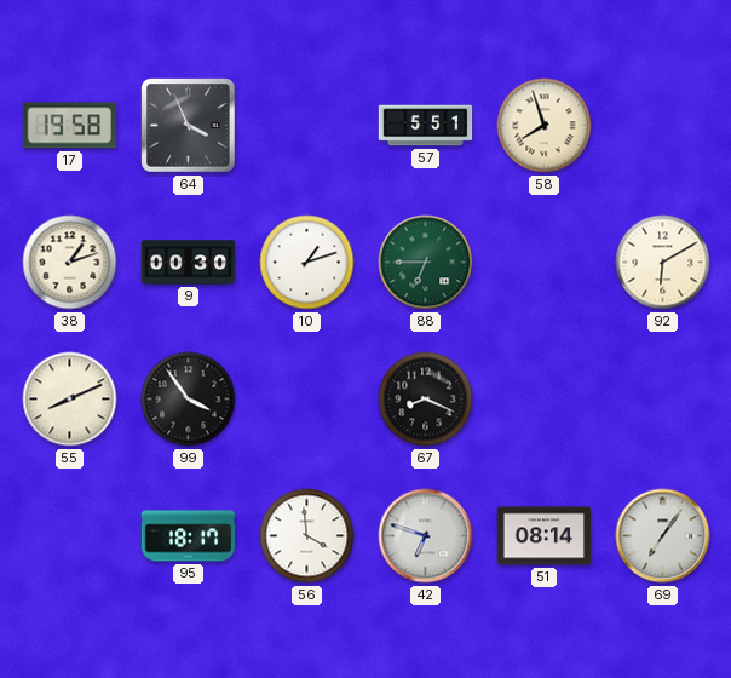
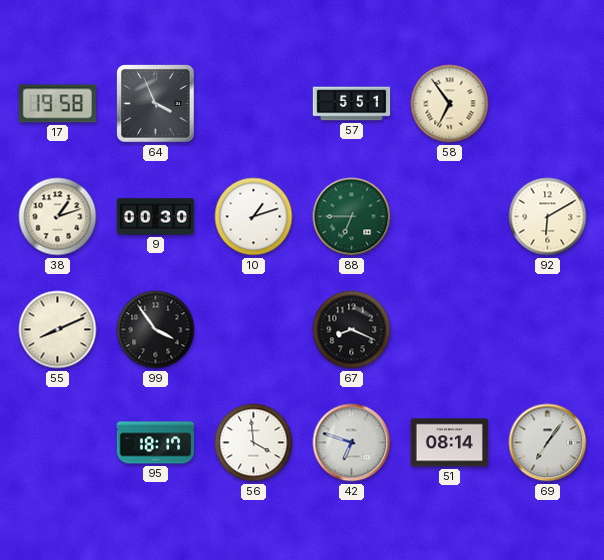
58: 7:57 -> 6:54
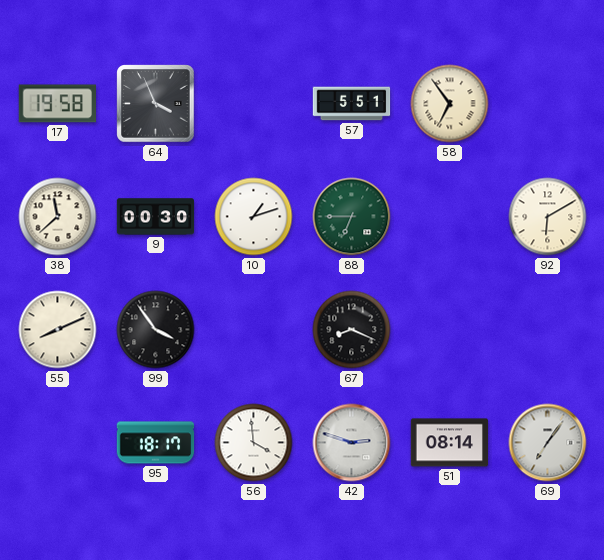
38: 1:12 -> 11:38
42: 6:48 -> 2:48
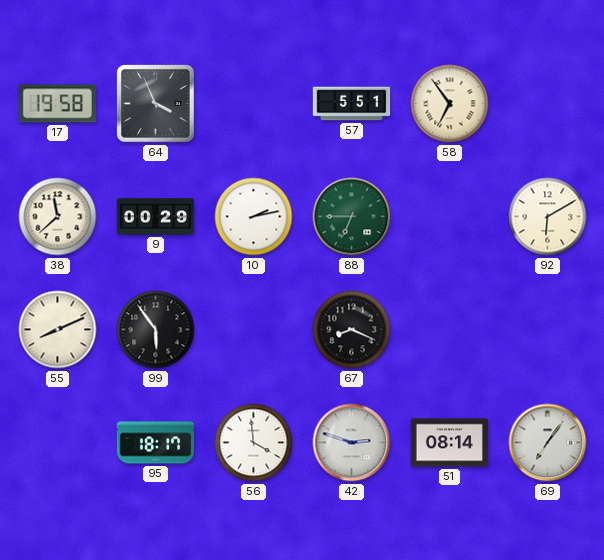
9: 00:30 -> 00:29
10: 1:12 -> 2:13
99: 3:54 -> 5:54
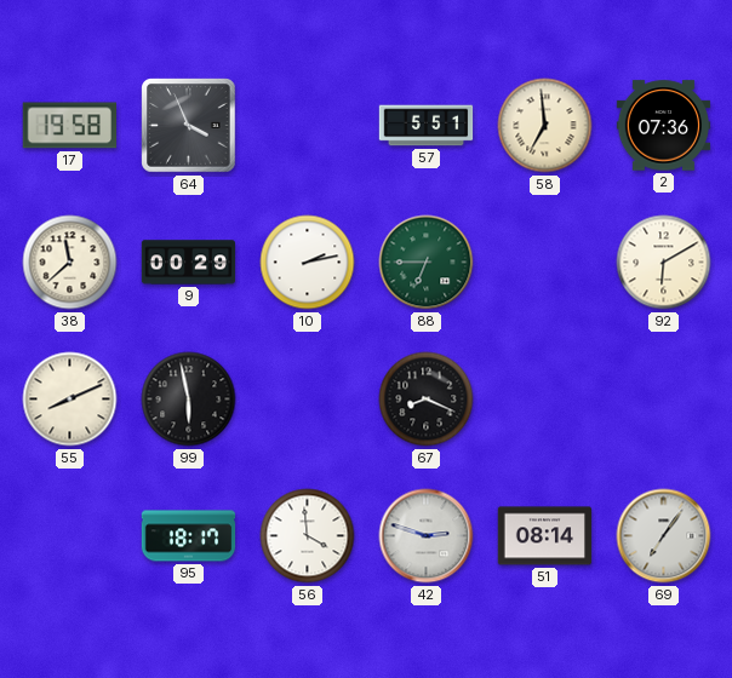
58: 6:54 -> 6:59
2: none -> 07:36
99: 5:54 -> 5:58
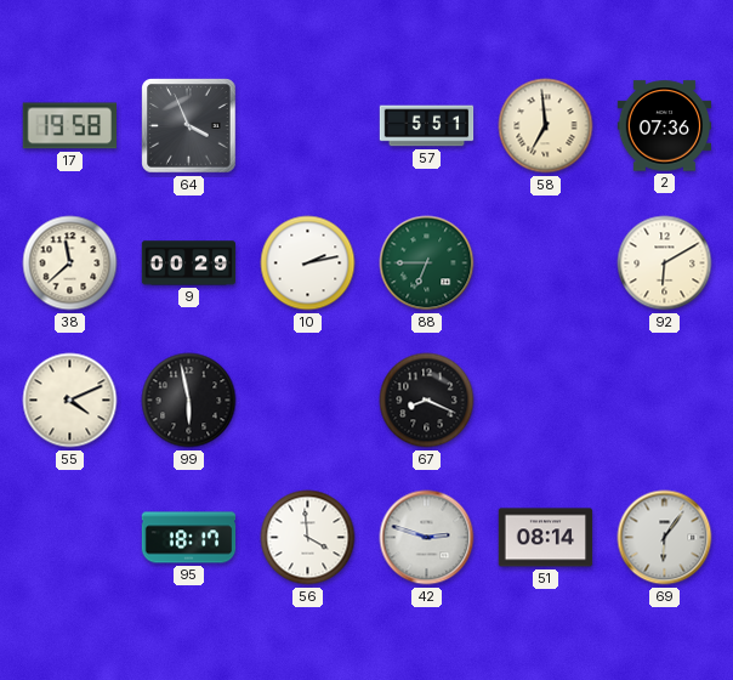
55: 8:11 -> 4:11
69: 7:06 -> 6:06
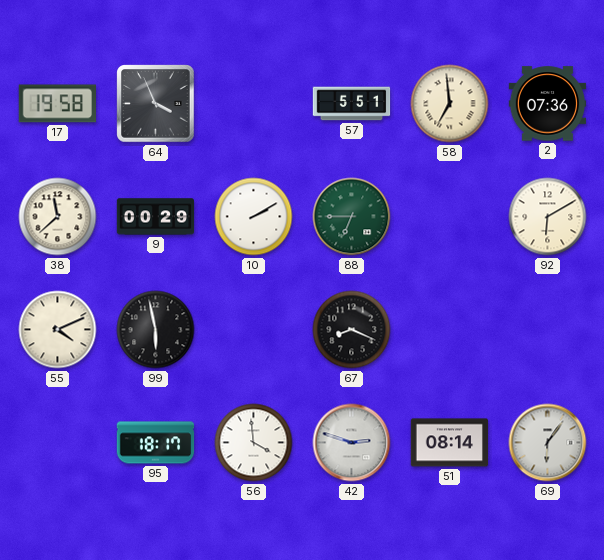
10: 2:13 -> 2:10
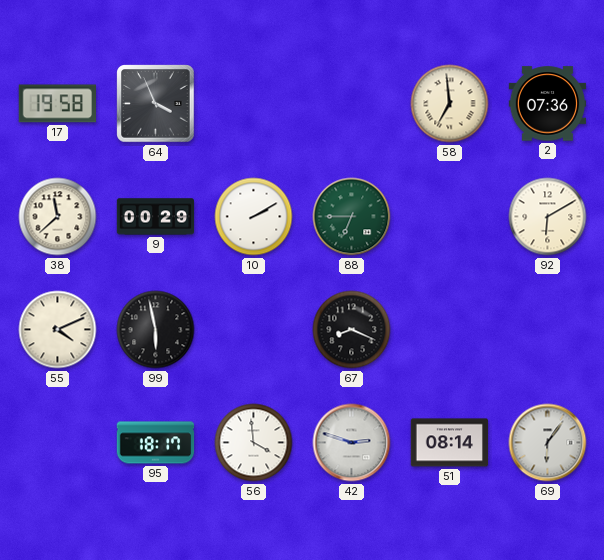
57: 5:51 -> none
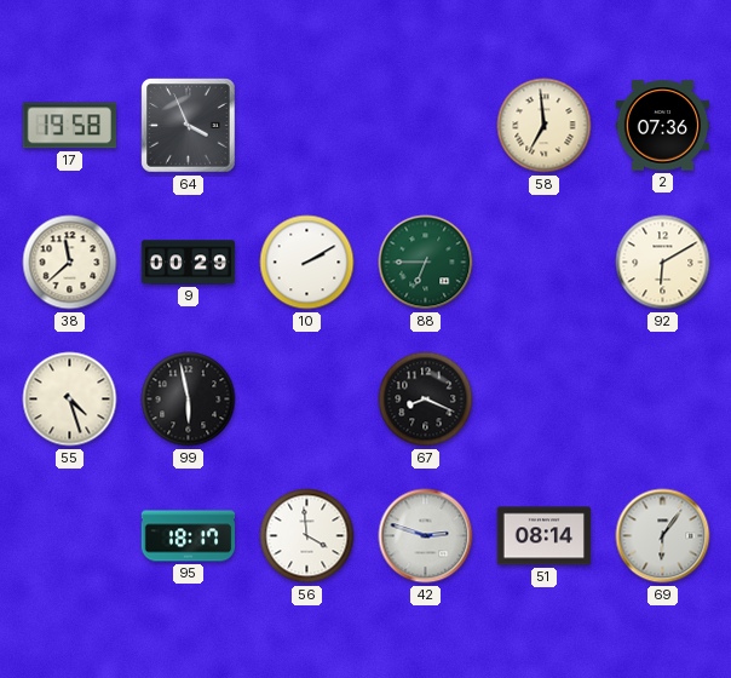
55: 4:11 -> 4:27
